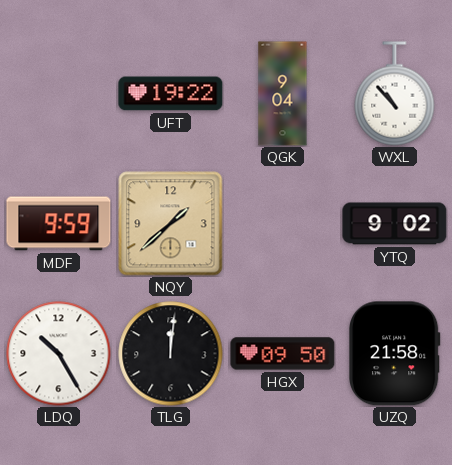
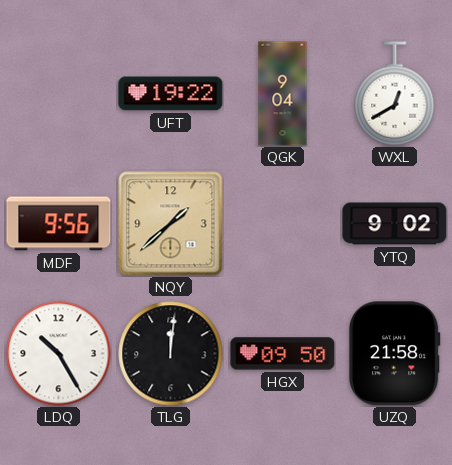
WXL: 10:53 -> 12:40
MDF: 9:59 -> 9:56
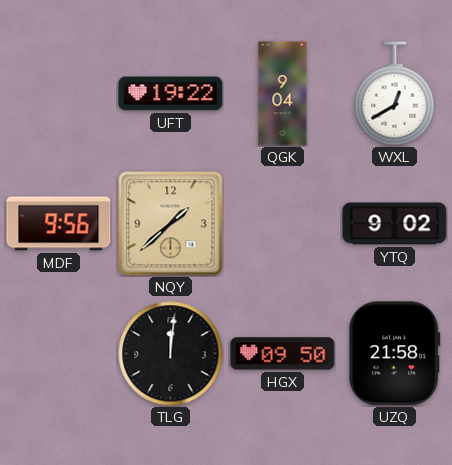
LDQ: 10:25 -> none
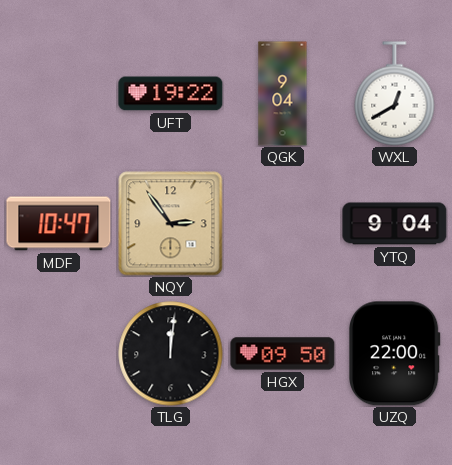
MDF: 9:56 -> 10:47
NQY: 1:38 -> 2:54
YTQ: 9:02 -> 9:04
UZQ: 21:58 -> 22:00
